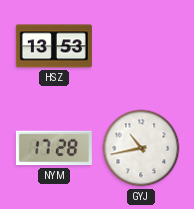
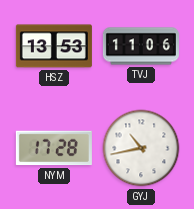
TVJ: none -> 11:06
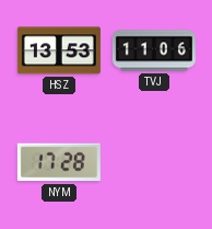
GYJ: 10:43 -> none
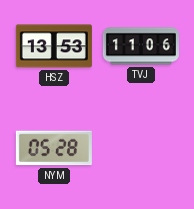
NYM: 17:28 -> 05:28
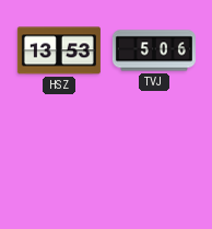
TVJ: 11:06 -> 5:06
NYM: 05:28 -> none
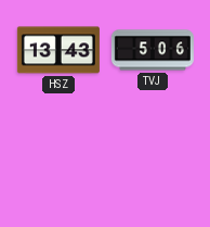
HSZ: 13:53 -> 13:43
